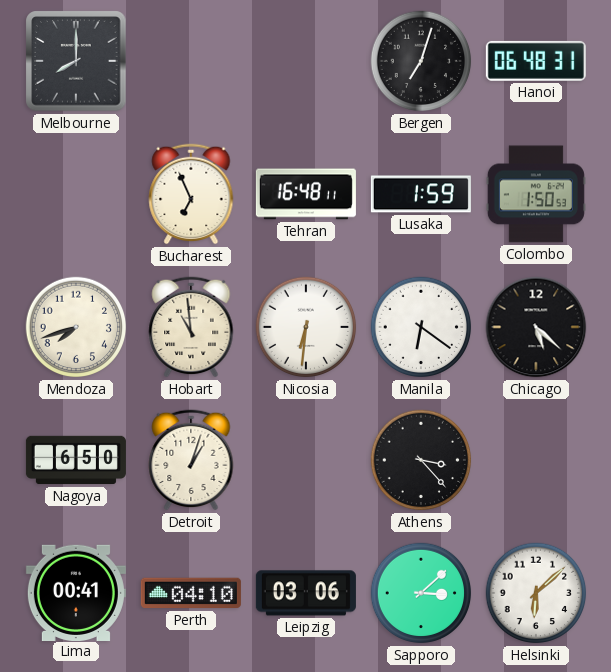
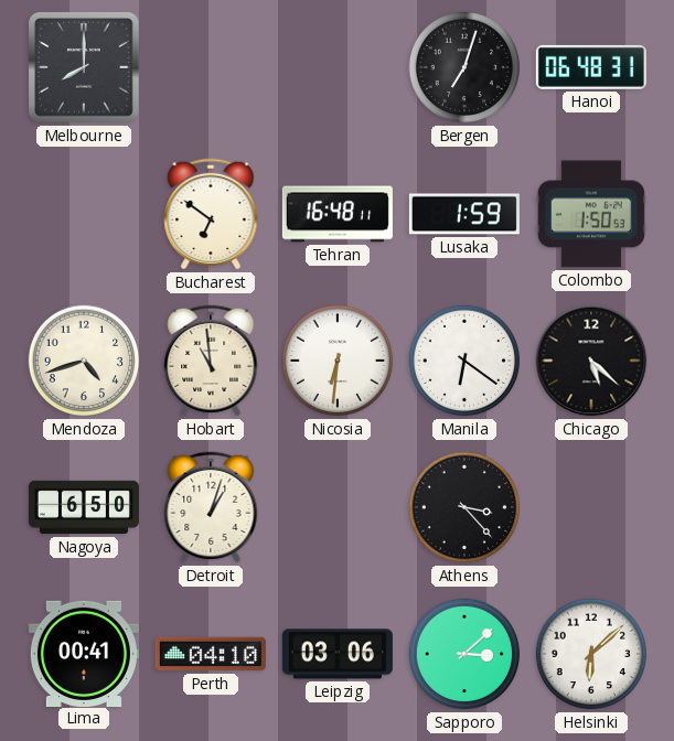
Bucharest: 6:56 -> 6:51
Mendoza: 7:42 -> 4:42
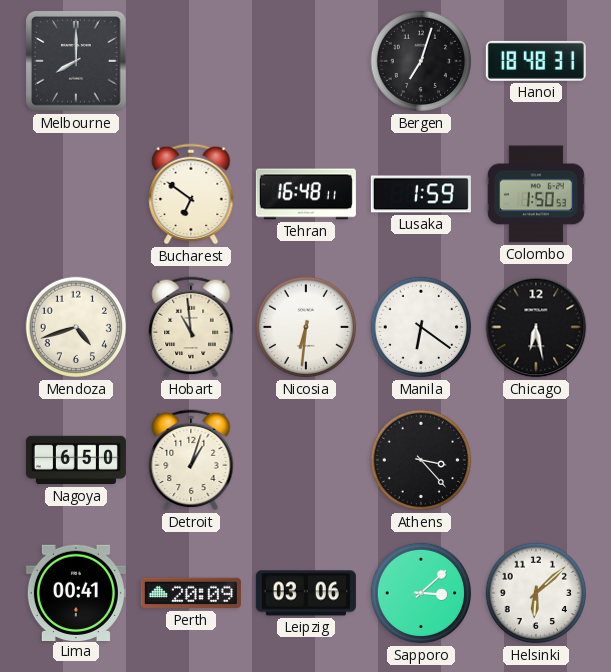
Hanoi: 06:48 -> 18:48
Chicago: 5:22 -> 6:28
Perth: 04:10 -> 20:09
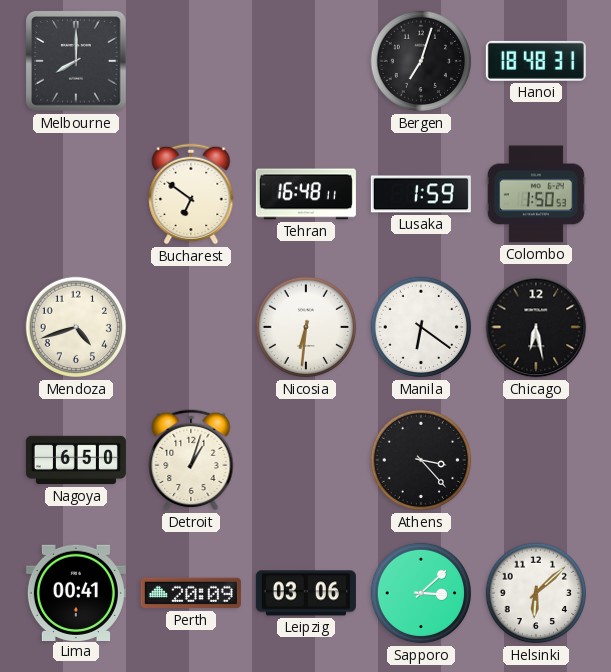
Hobart: 10:59 -> none
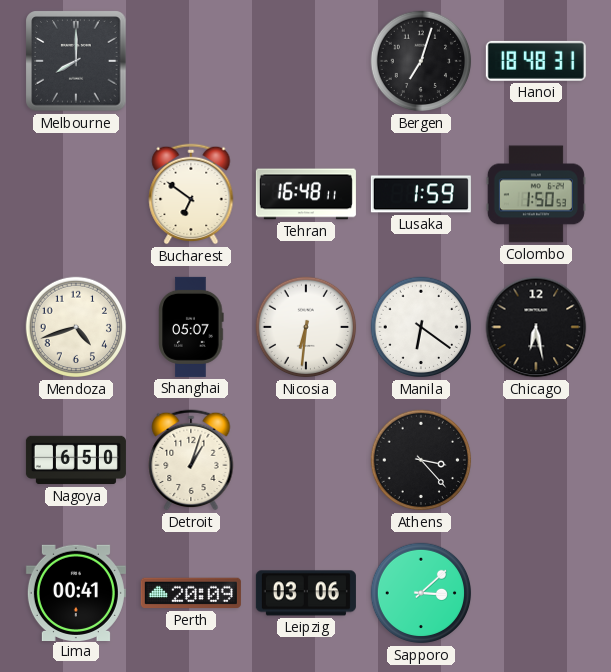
Shanghai: none -> 05:07
Helsinki: 6:08 -> none
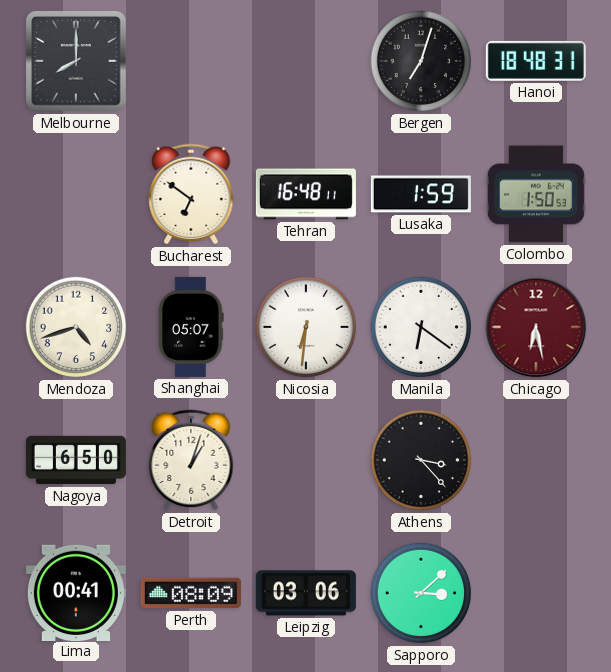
Chicago dial: black -> burgundy
Perth: 20:09 -> 08:09
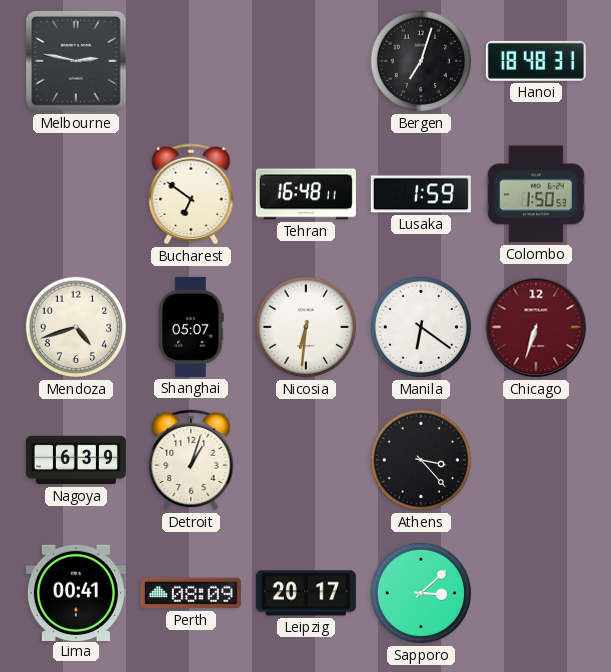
Melbourne: 8:00 -> 2:47
Chicago: 6:28 -> 6:33
Nagoya: 6:50 -> 6:39
Leipzig: 03:06 -> 20:17
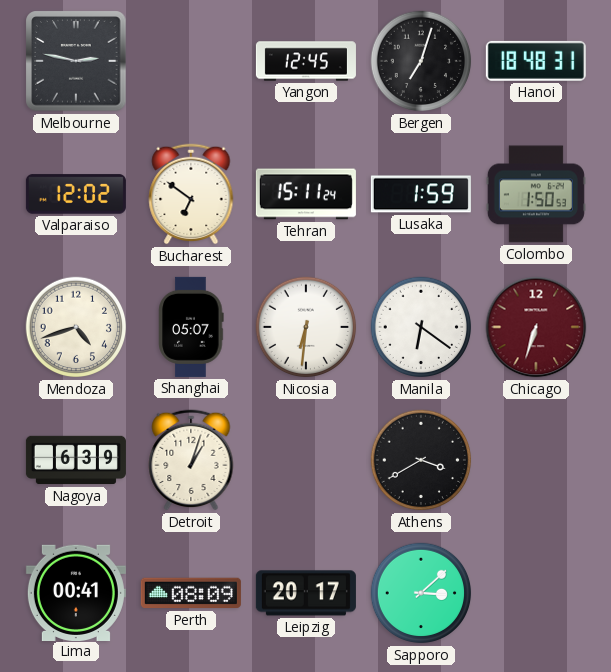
Yangon: none -> 12:45
Valparaiso: none -> 12:02
Tehran: 16:48 -> 15:11
Athens: 3:23 -> 3:40
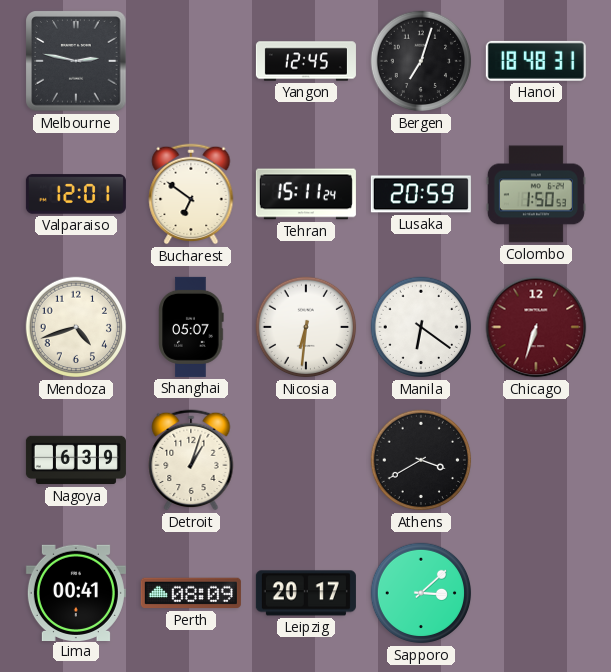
Valparaiso: 12:02 -> 12:01
Lusaka: 1:59 -> 20:59
